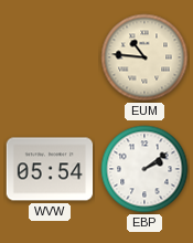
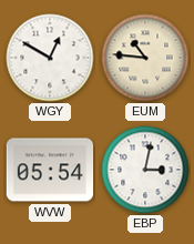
WGY: none -> 12:50
EBP: 2:09 -> 3:02
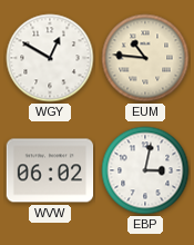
WVW: 05:54 -> 06:02
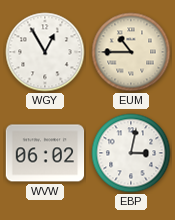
WGY: 12:50 -> 12:55
EUM: 10:46 -> 10:45
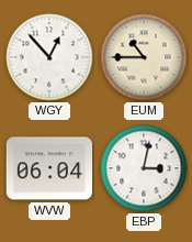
WGY: 12:55 -> 12:53
WVW: 06:02 -> 06:04
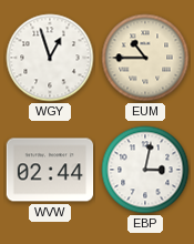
WGY: 12:53 -> 12:57
WVW: 06:04 -> 02:44
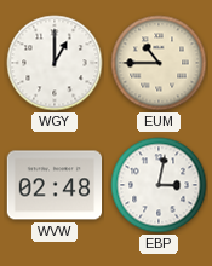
WGY: 12:57 -> 1:00
WVW: 02:44 -> 02:48
